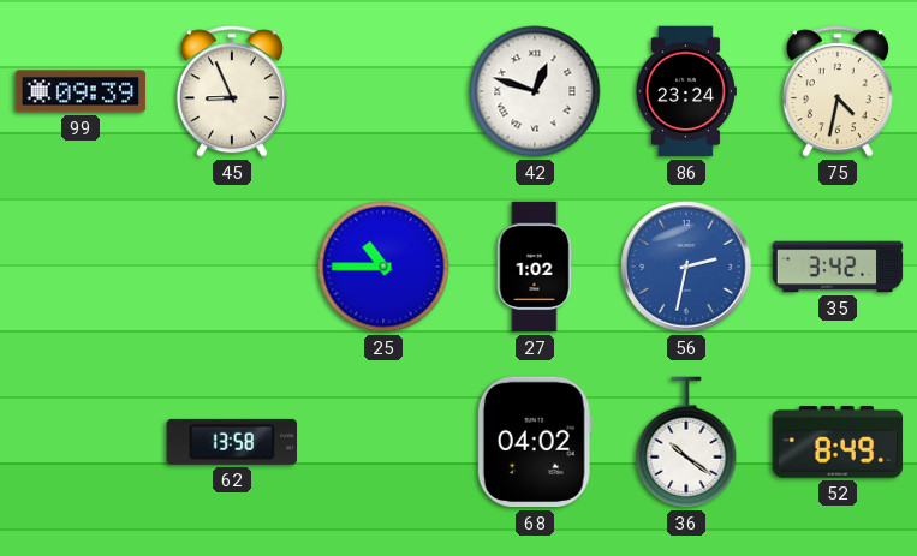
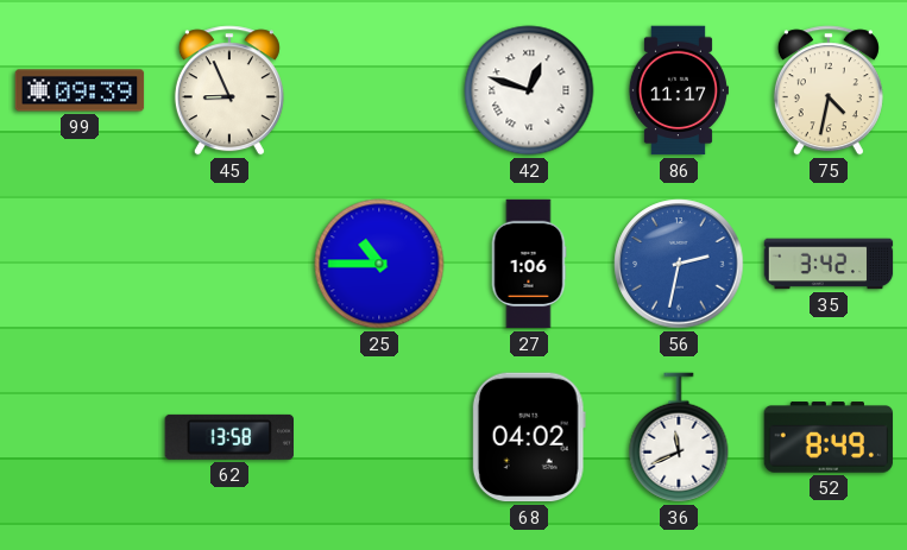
86: 23:24 -> 11:17
27: 1:02 -> 1:06
36: 10:21 -> 11:41
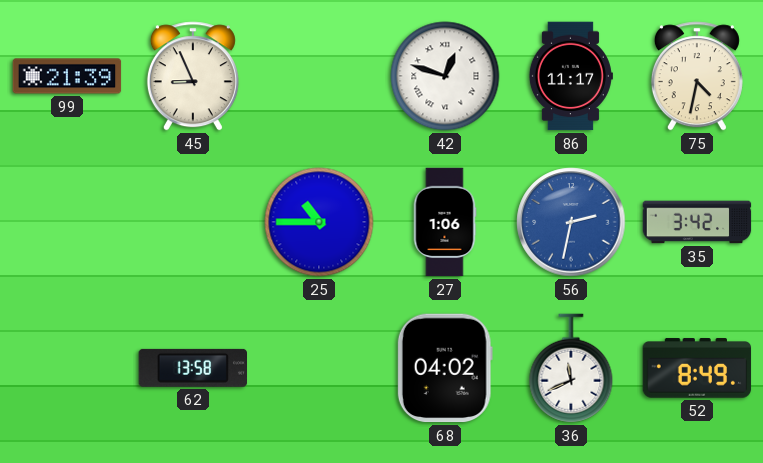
99: 09:39 -> 21:39
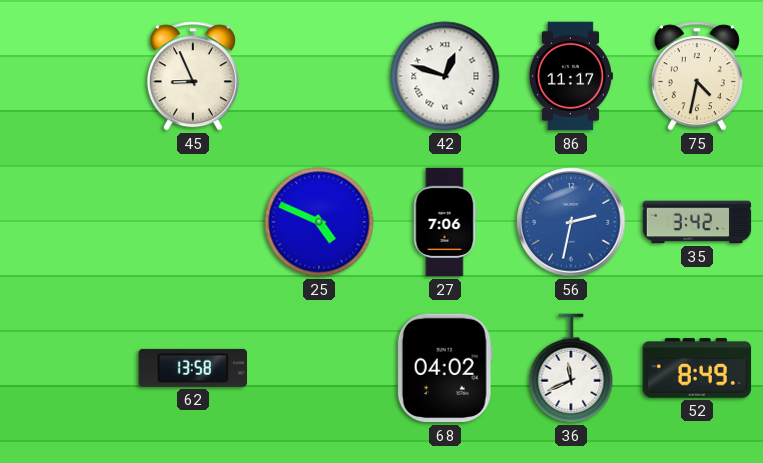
99: 21:39 -> none
25: 10:45 -> 4:49
27: 1:06 -> 7:06
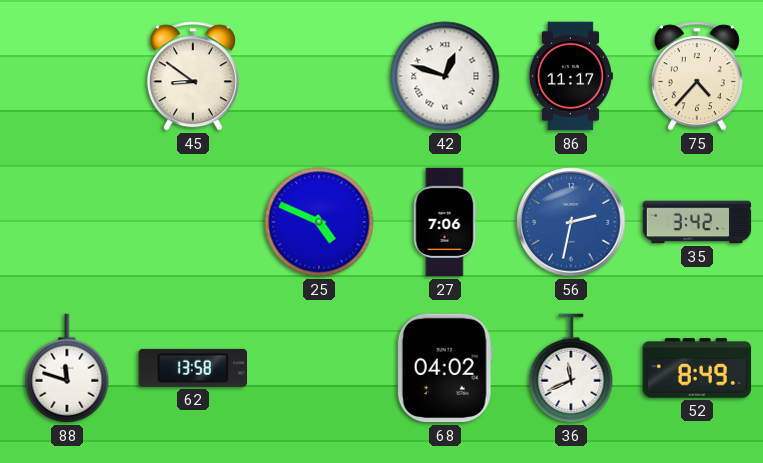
45: 8:56 -> 8:51
75: 4:32 -> 4:37
88: none -> 11:48
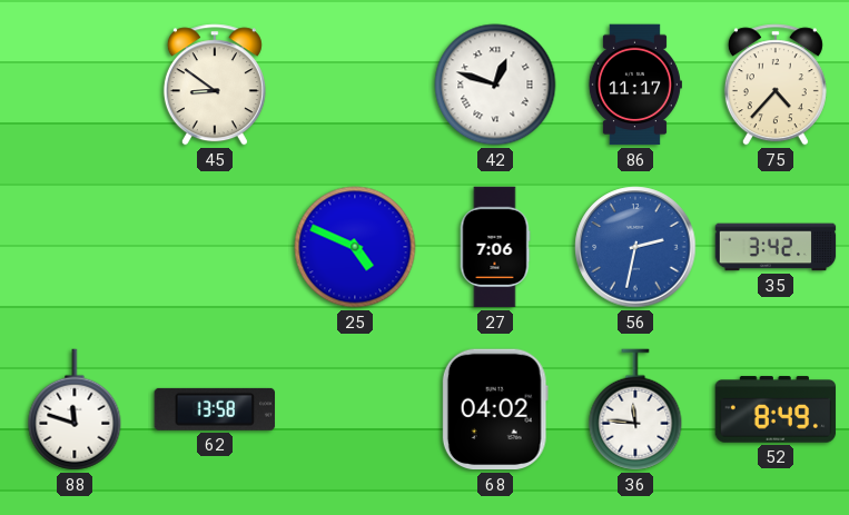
36: 11:41 -> 11:46
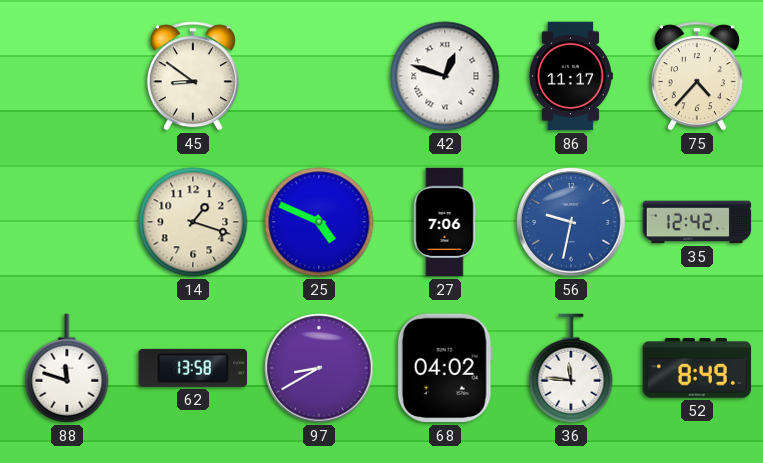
14: none -> 1:18
56: 2:32 -> 9:32
35: 3:42 -> 12:42
97: none -> 8:40
